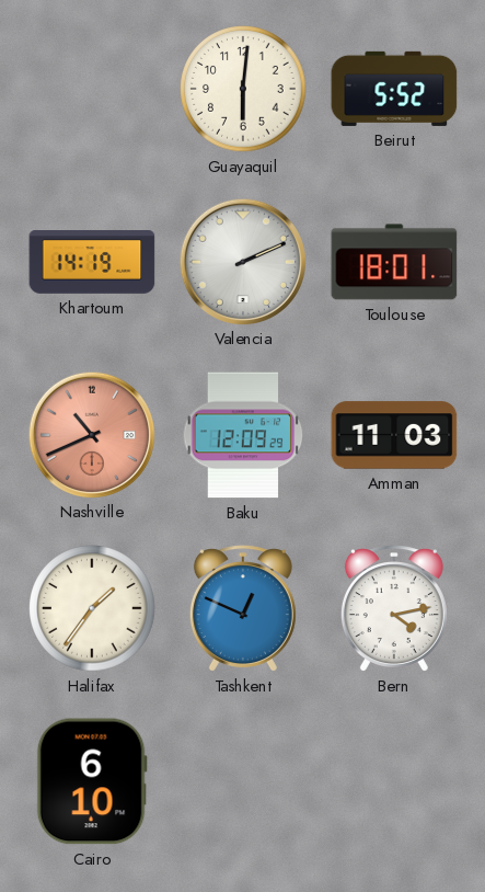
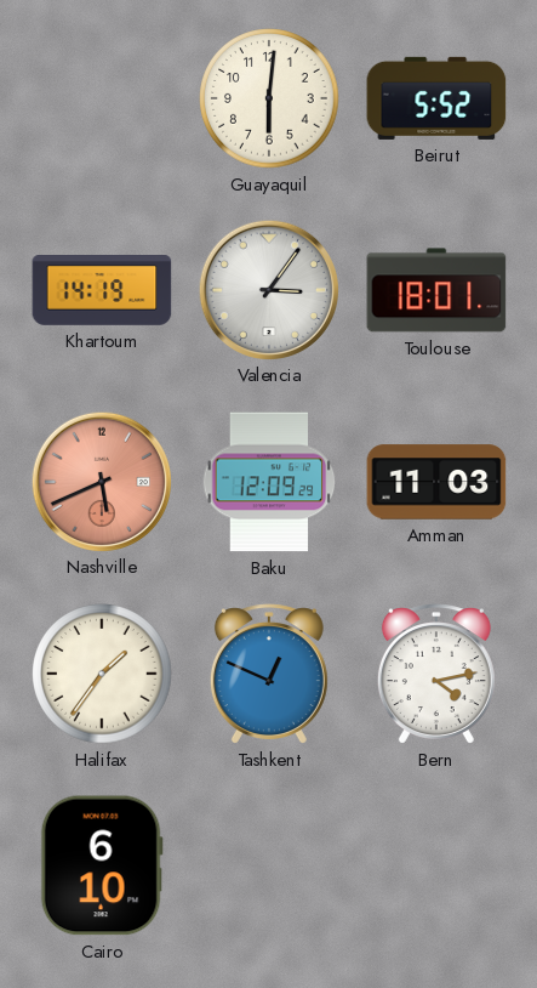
Valencia: 2:11 -> 3:06
Nashville: 10:41 -> 5:41
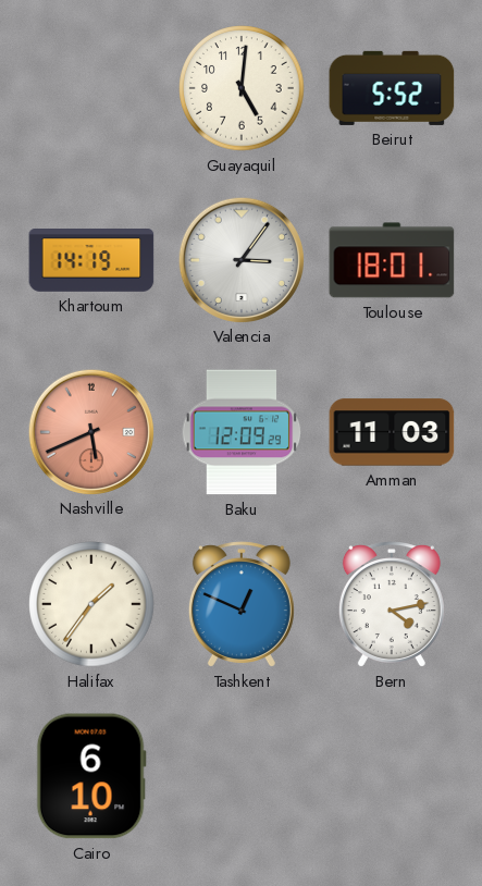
Guayaquil: 6:01 -> 5:01
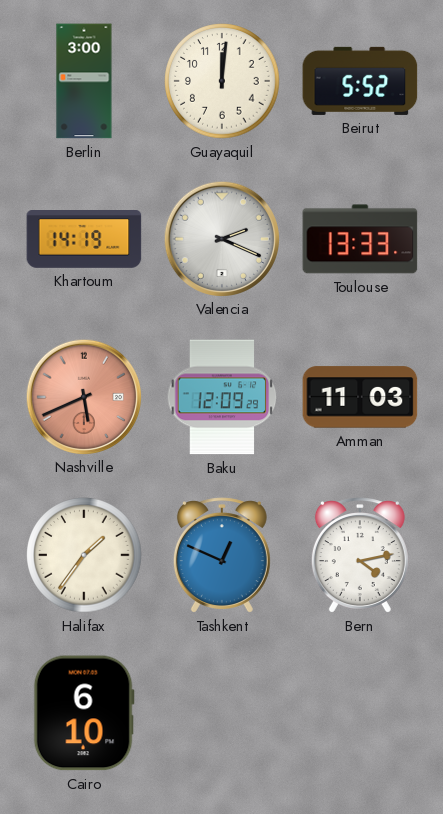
Berlin: none -> 3:00
Guayaquil: 5:01 -> 12:01
Valencia: 3:06 -> 2:19
Toulouse: 18:01 -> 13:33
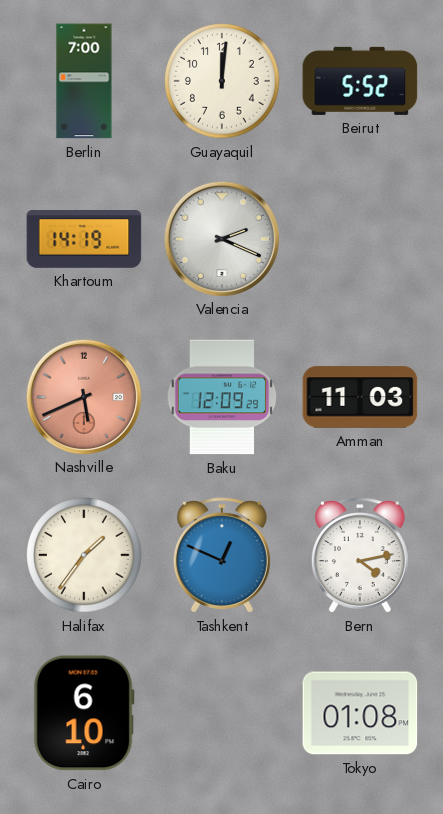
Berlin: 3:00 -> 7:00
Toulouse: 13:33 -> none
Tokyo: none -> 01:08
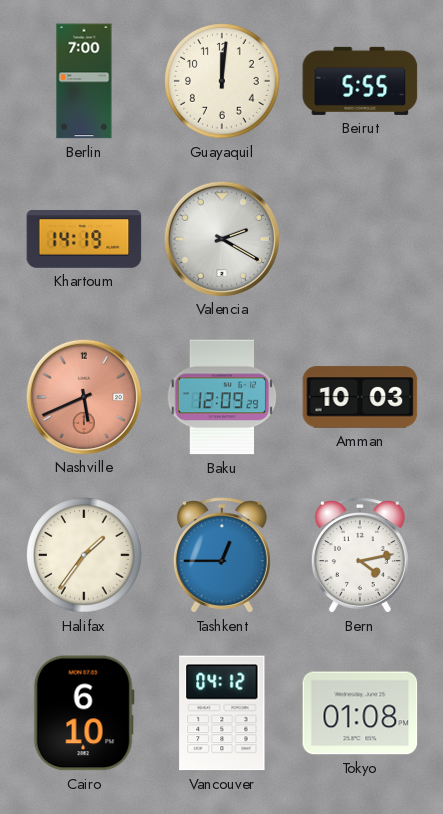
Beirut: 5:52 -> 5:55
Valencia: 2:19 -> 2:20
Amman: 11:03 -> 10:03
Tashkent: 12:49 -> 12:45
Vancouver: none -> 04:12
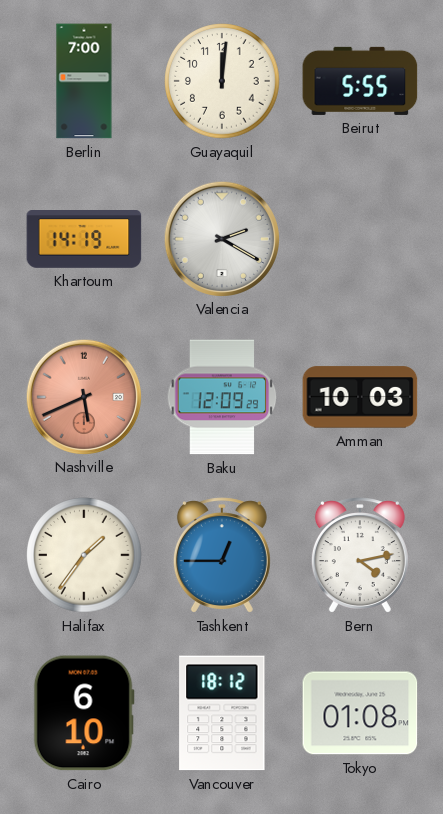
Vancouver: 04:12 -> 18:12
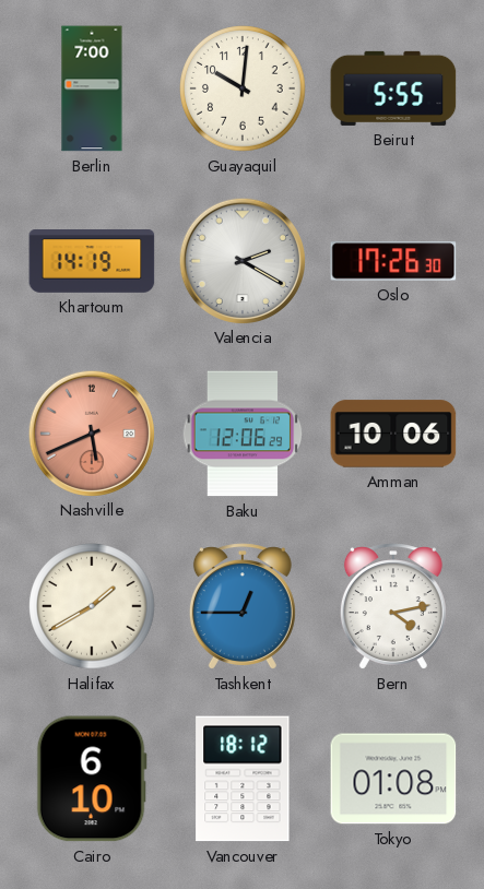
Guayaquil: 12:01 -> 10:01
Oslo: none -> 17:26
Baku: 12:09 -> 12:06
Amman: 10:03 -> 10:06
Halifax: 1:36 -> 1:40
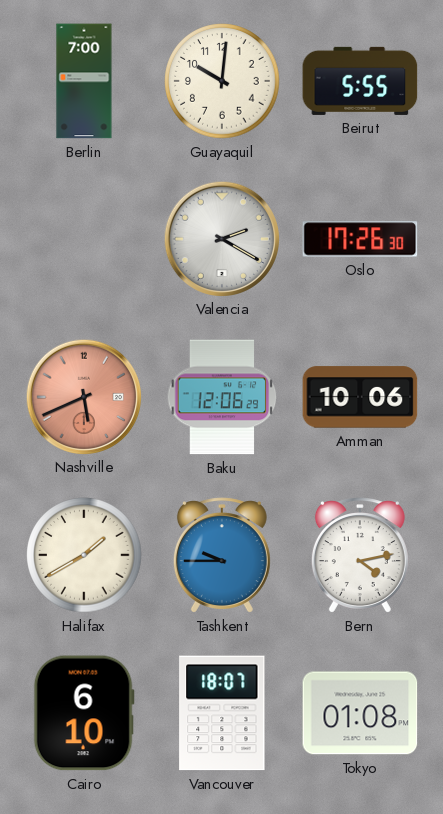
Khartoum: 14:19 -> none
Tashkent: 12:45 -> 9:45
Vancouver: 18:12 -> 18:07
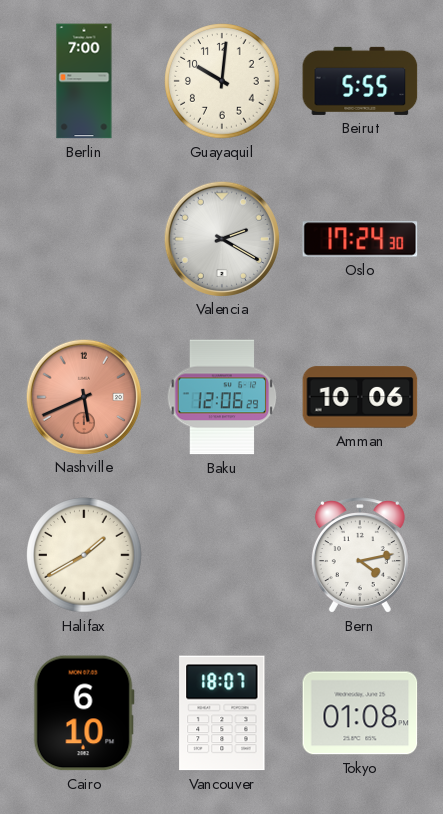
Oslo: 17:26 -> 17:24
Tashkent: 9:45 -> none
